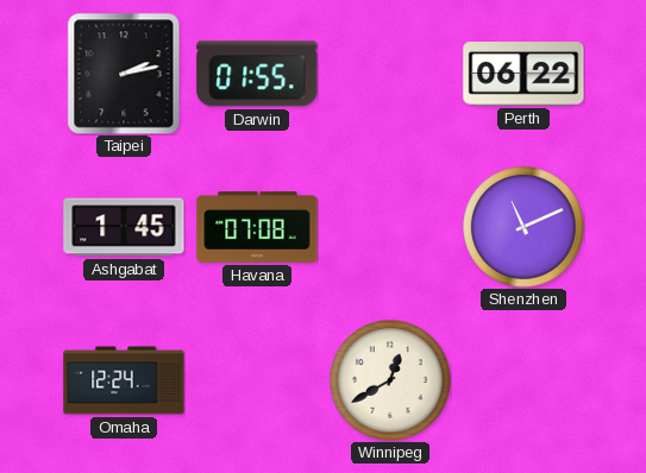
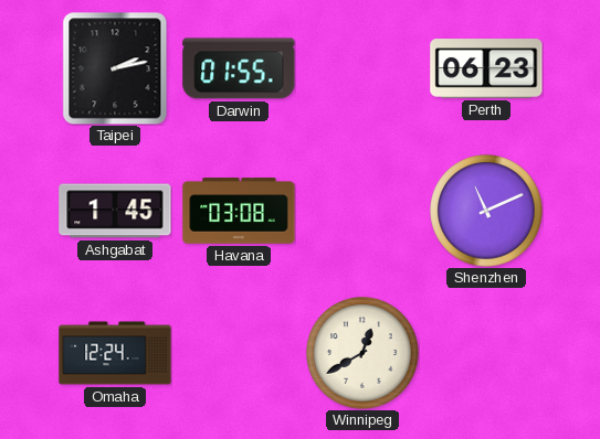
Perth: 06:22 -> 06:23
Havana: 07:08 -> 03:08
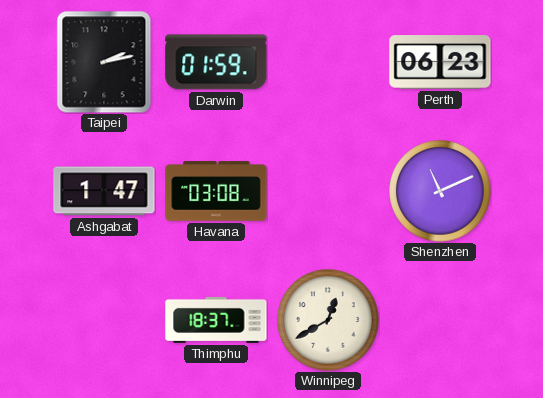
Darwin: 01:55 -> 01:59
Ashgabat: 1:45 -> 1:47
Omaha: 12:24 -> none
Thimphu: none -> 18:37
